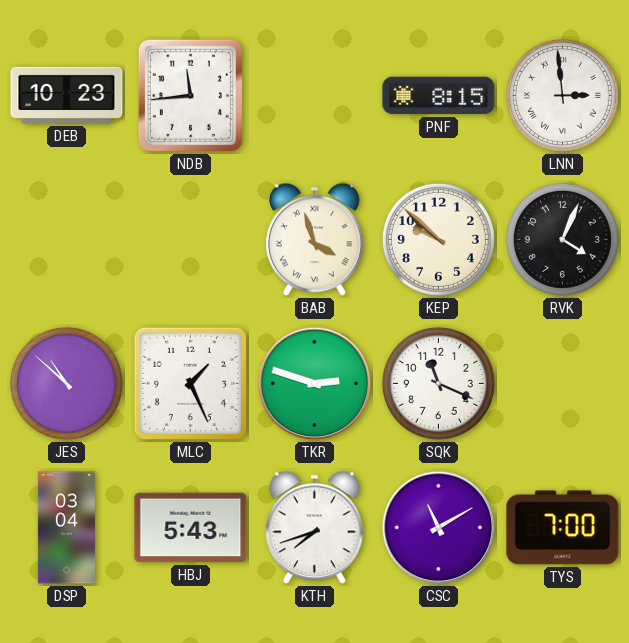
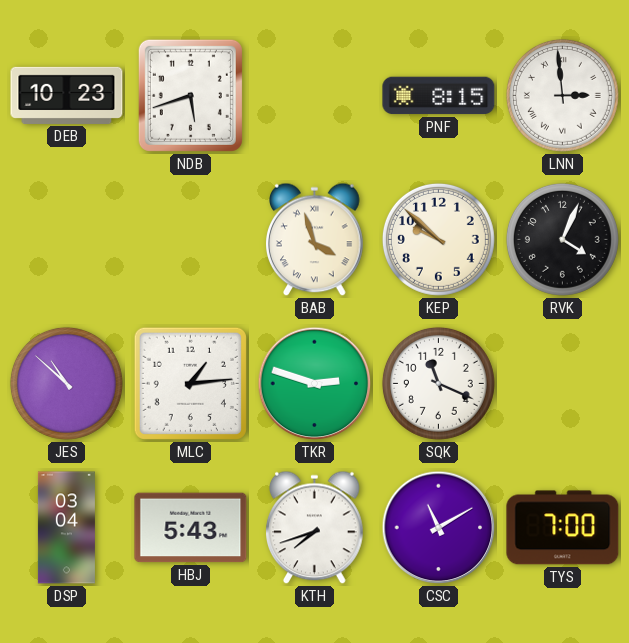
NDB: 11:44 -> 5:42
MLC: 1:26 -> 1:14
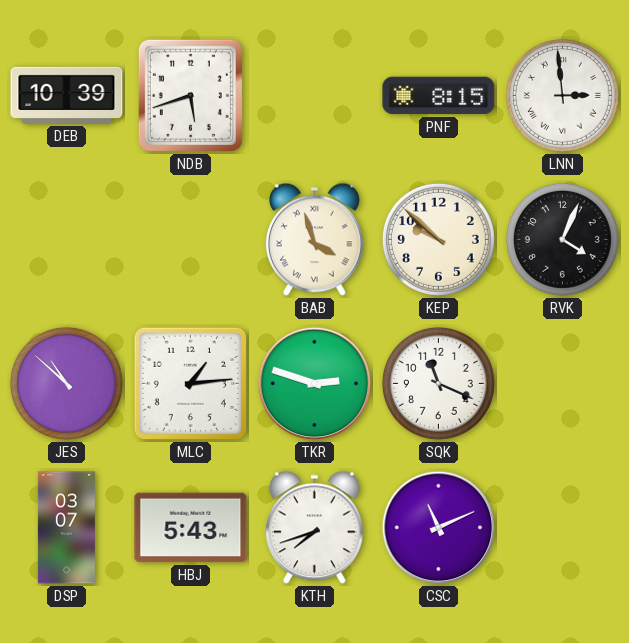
DEB: 10:23 -> 10:39
DSP: 03:04 -> 03:07
CSC: 11:10 -> 11:11
TYS: 7:00 -> none
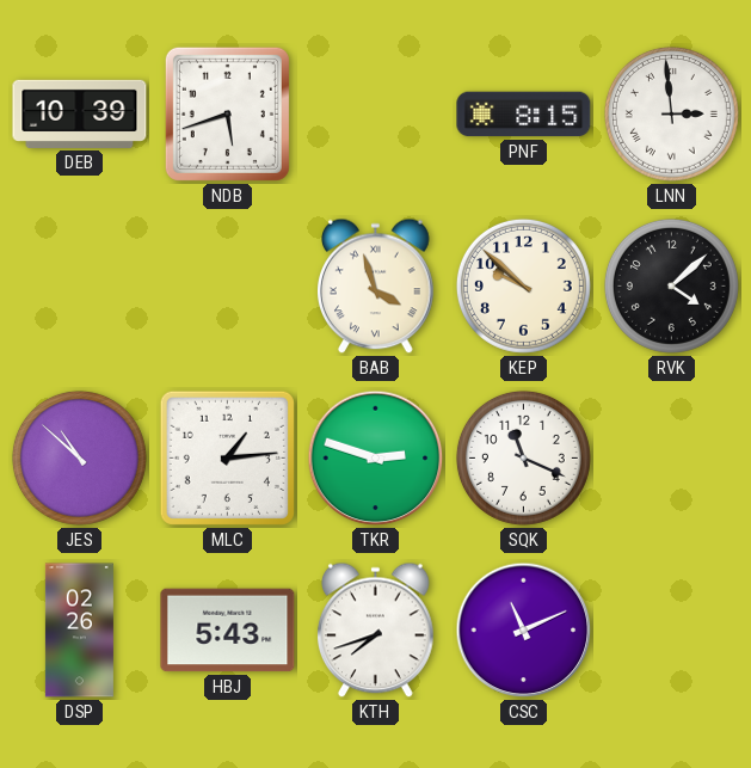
RVK: 4:04 -> 4:08
DSP: 03:07 -> 02:26
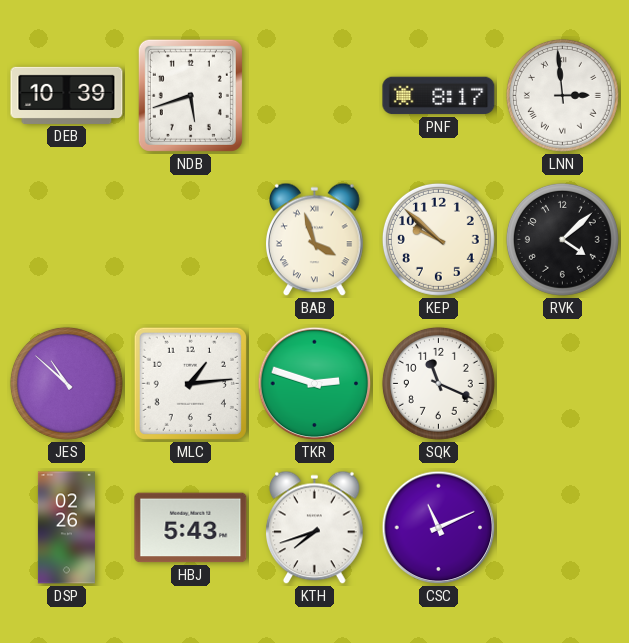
PNF: 8:15 -> 8:17
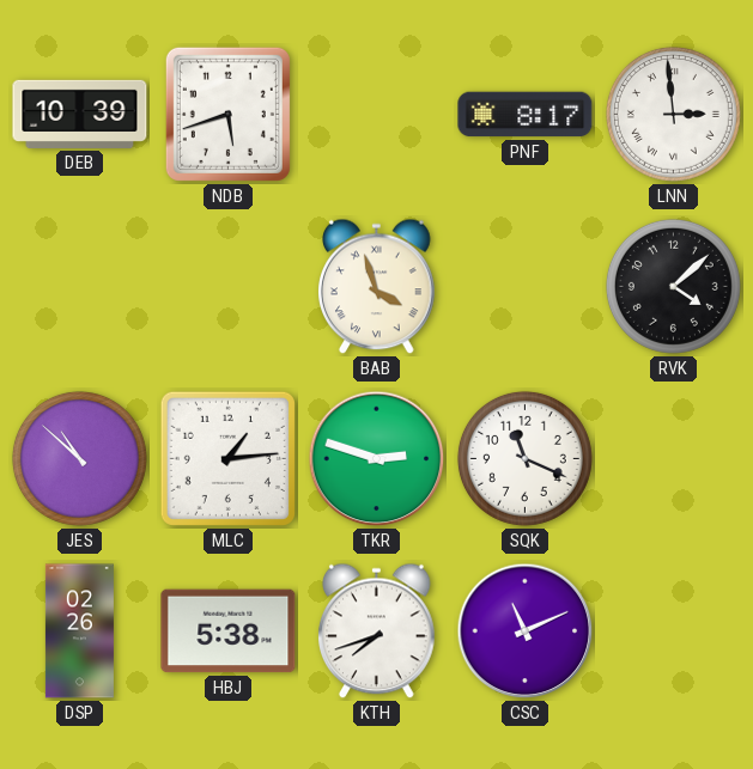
KEP: 9:52 -> none
HBJ: 5:43 -> 5:38
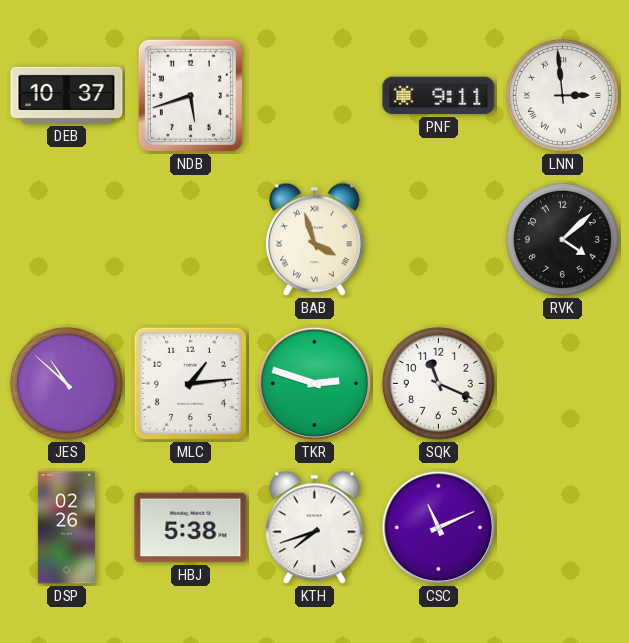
DEB: 10:39 -> 10:37
PNF: 8:17 -> 9:11
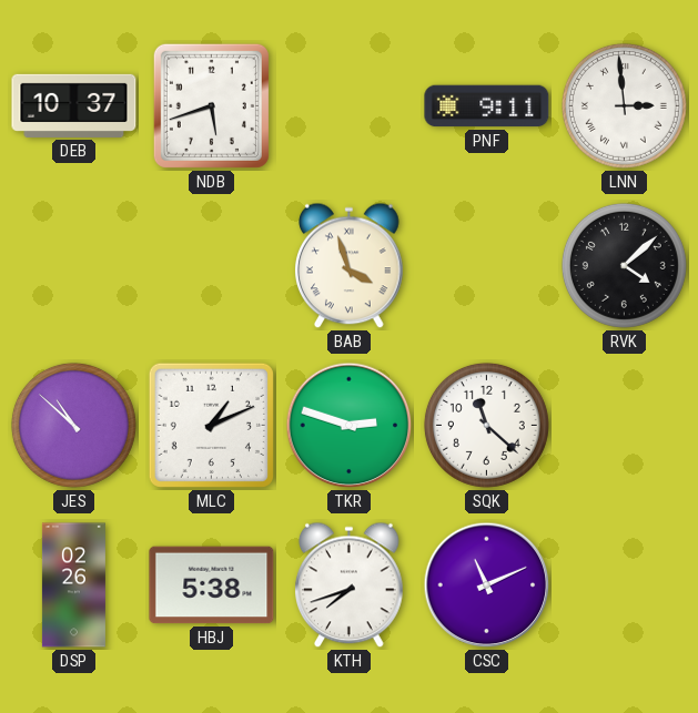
MLC: 1:14 -> 1:11
SQK: 11:19 -> 11:22
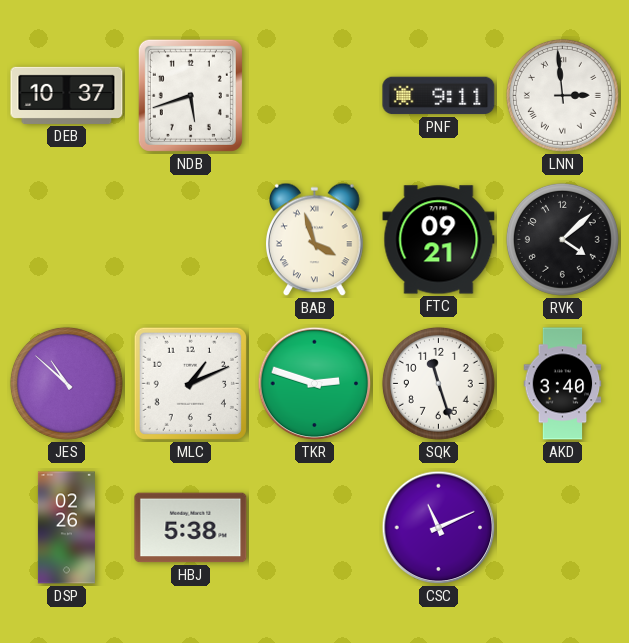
FTC: none -> 09:21
SQK: 11:22 -> 11:27
AKD: none -> 3:40
KTH: 7:42 -> none
